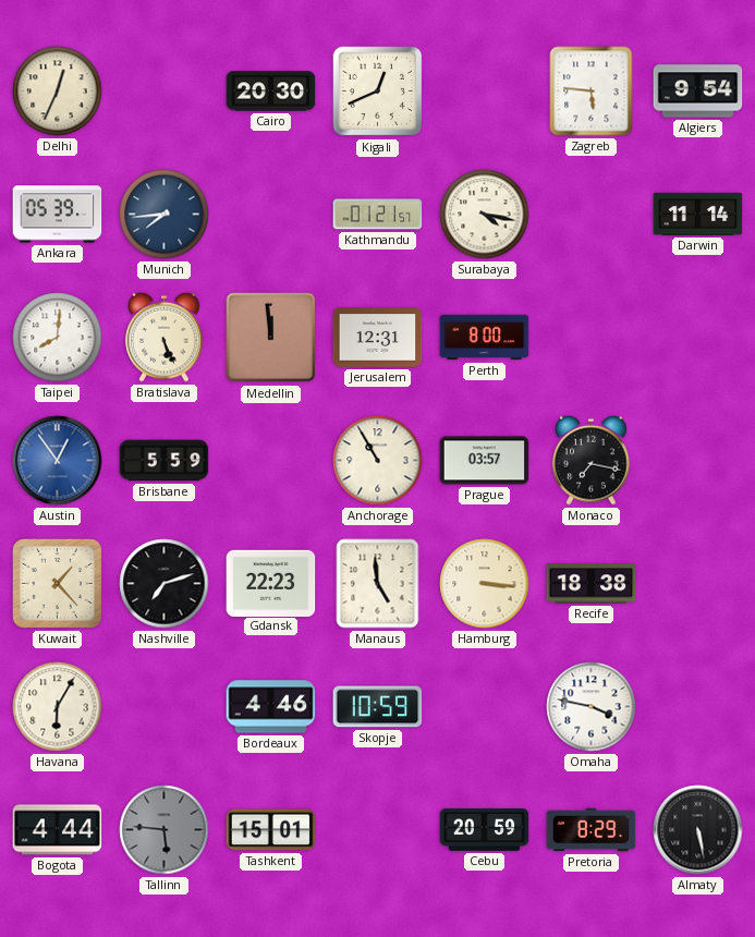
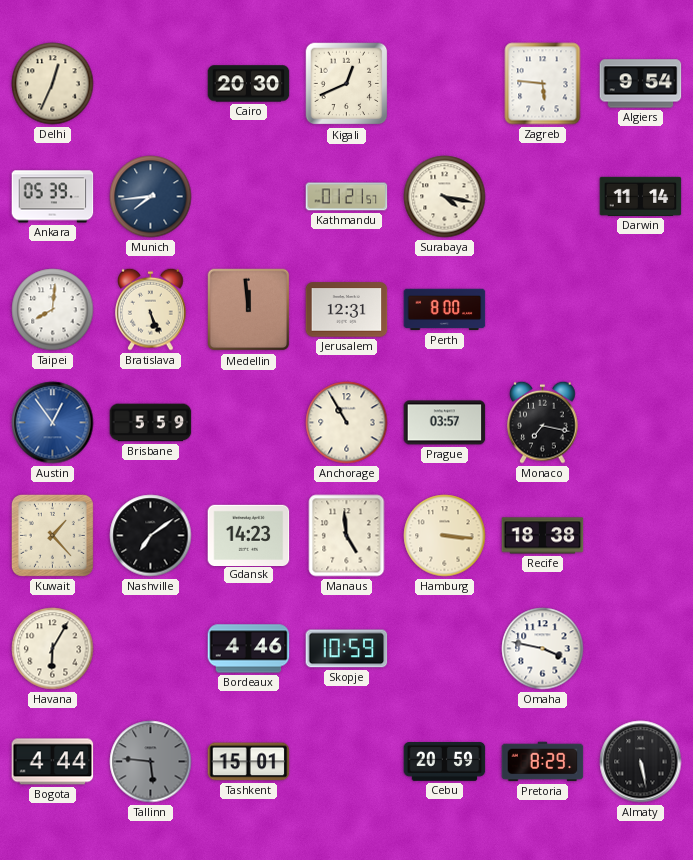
Nashville: 7:12 -> 7:09
Gdansk: 22:23 -> 14:23
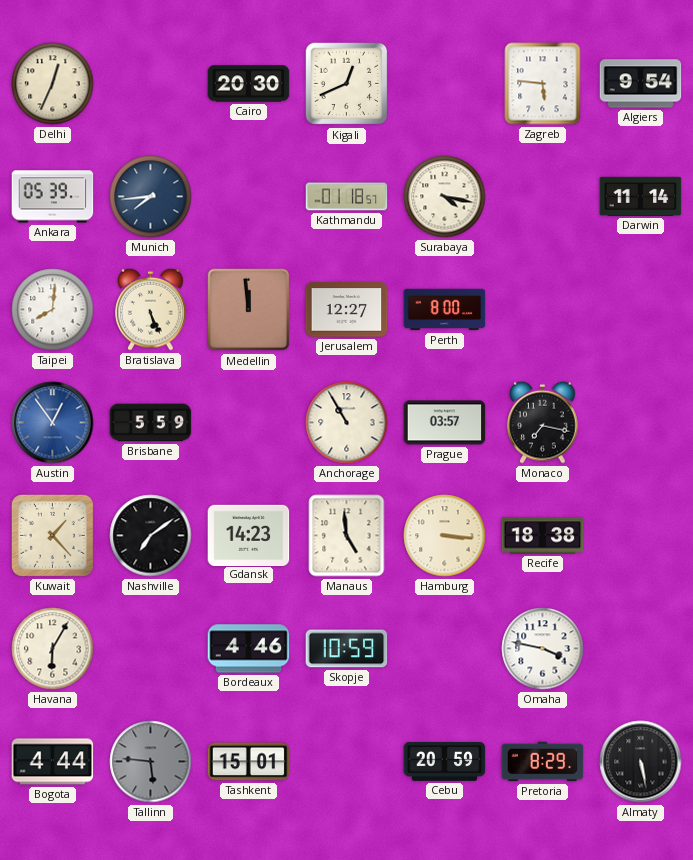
Kathmandu: 01:21 -> 01:18
Jerusalem: 12:31 -> 12:27
